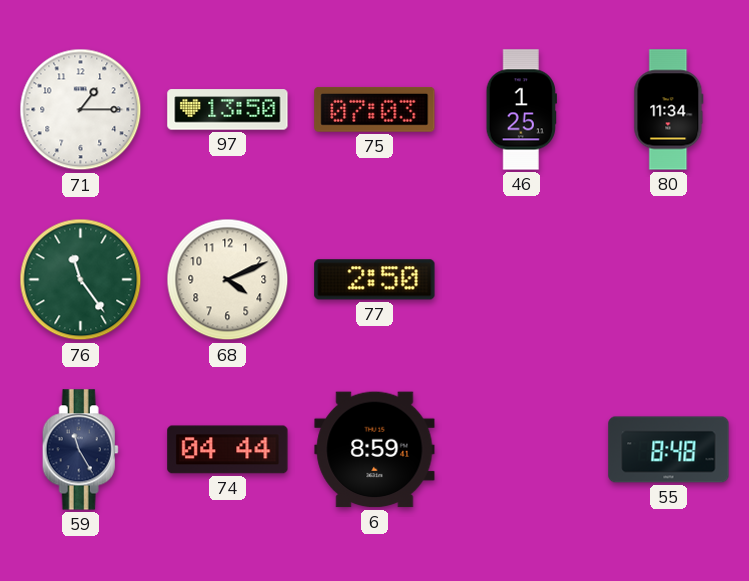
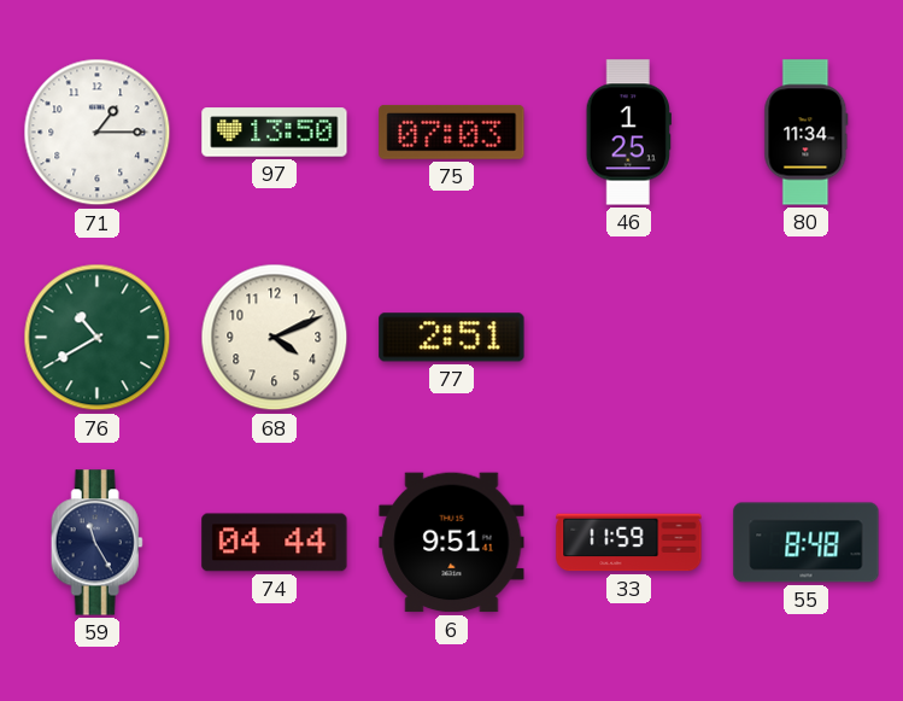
76: 11:24 -> 10:40
77: 2:50 -> 2:51
6: 8:59 -> 9:51
33: none -> 11:59
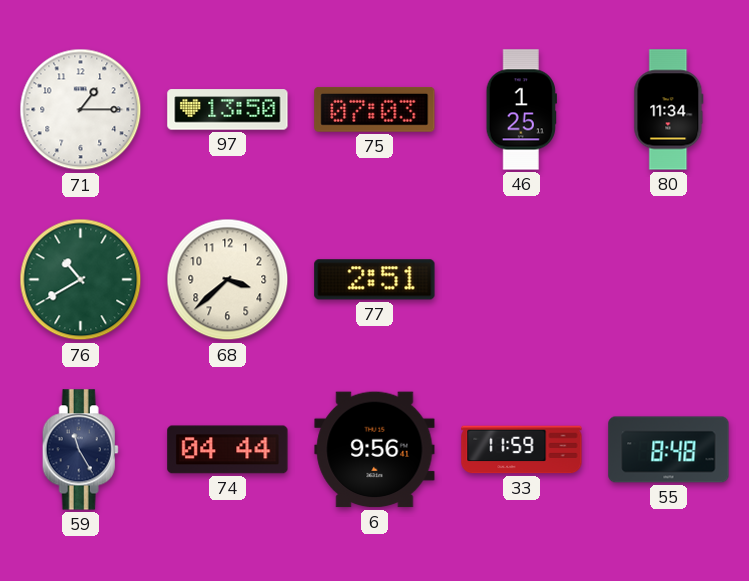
68: 4:11 -> 3:38
6: 9:51 -> 9:56
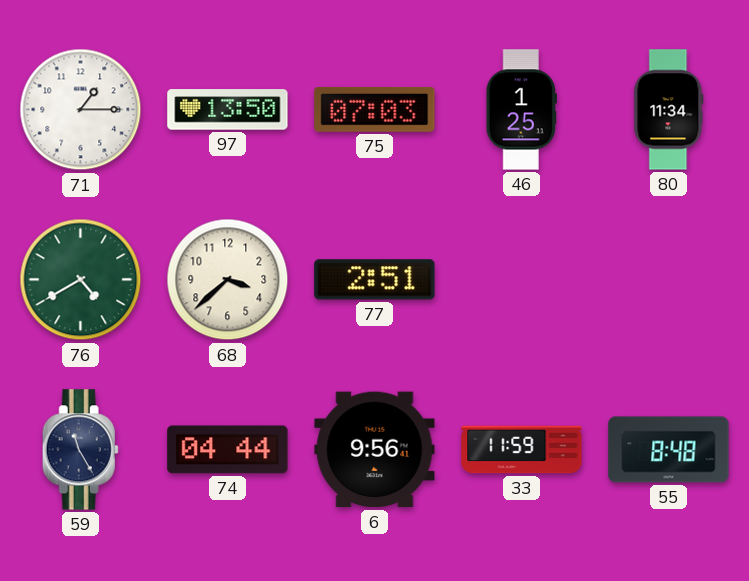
76: 10:40 -> 4:40
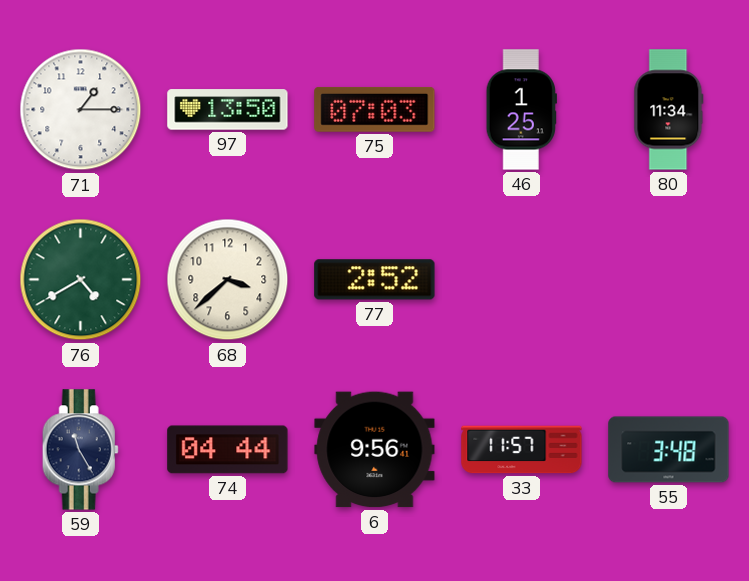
77: 2:51 -> 2:52
33: 11:59 -> 11:57
55: 8:48 -> 3:48
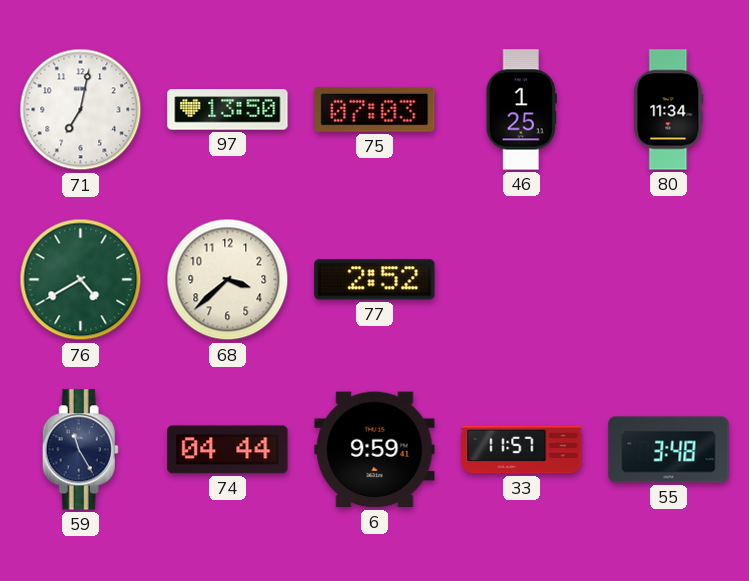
71: 1:15 -> 7:02
6: 9:56 -> 9:59
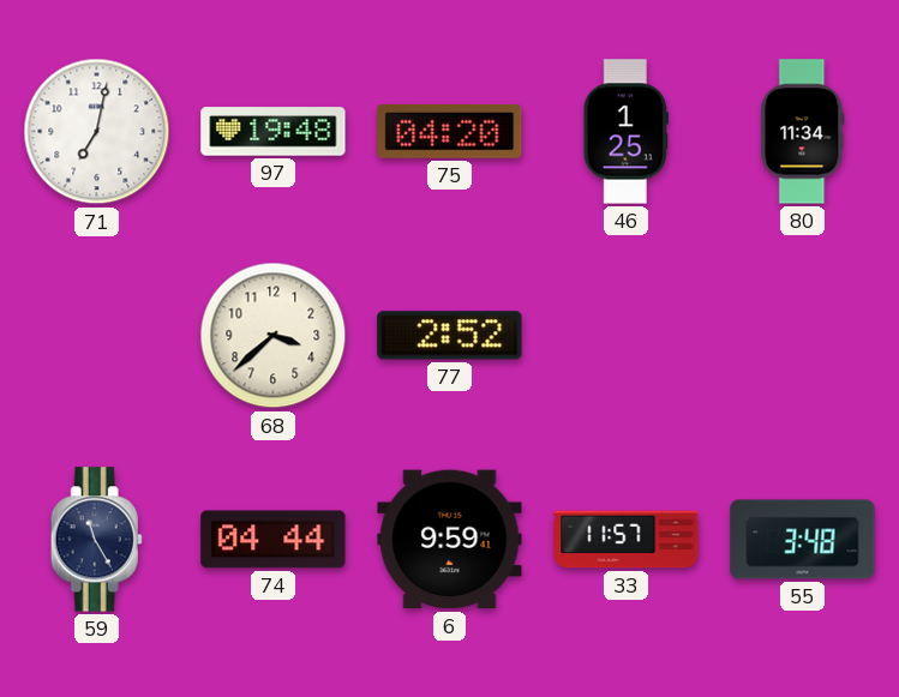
97: 13:50 -> 19:48
75: 07:03 -> 04:20
76: 4:40 -> none
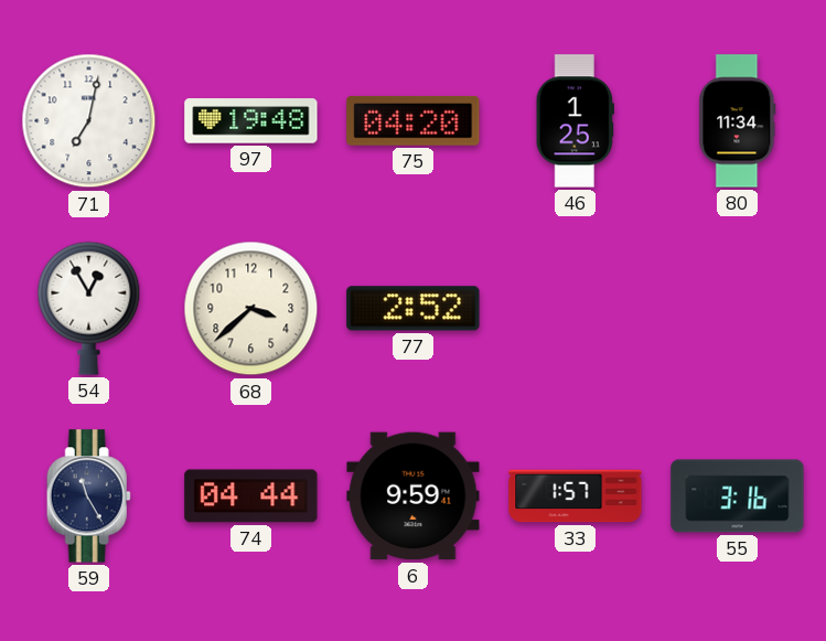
54: none -> 12:55
33: 11:57 -> 1:57
55: 3:48 -> 3:16
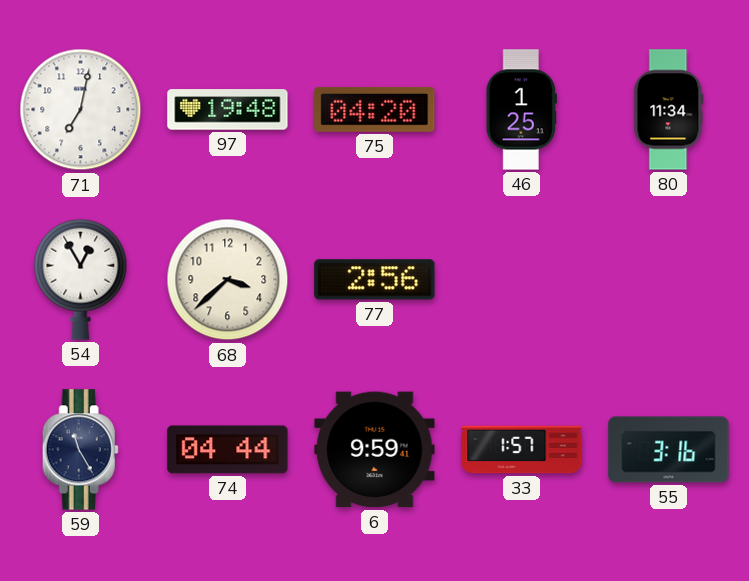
77: 2:52 -> 2:56
